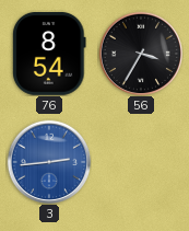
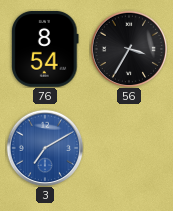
3: 2:44 -> 7:10
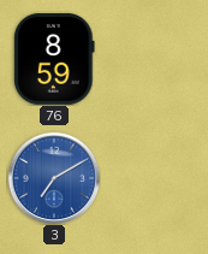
76: 8:54 -> 8:59
56: 3:35 -> none
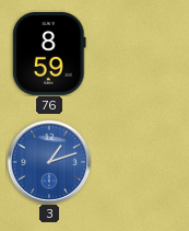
3: 7:10 -> 1:12
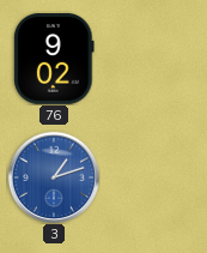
76: 8:59 -> 9:02
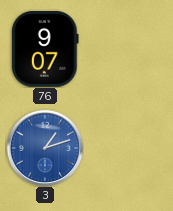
76: 9:02 -> 9:07
